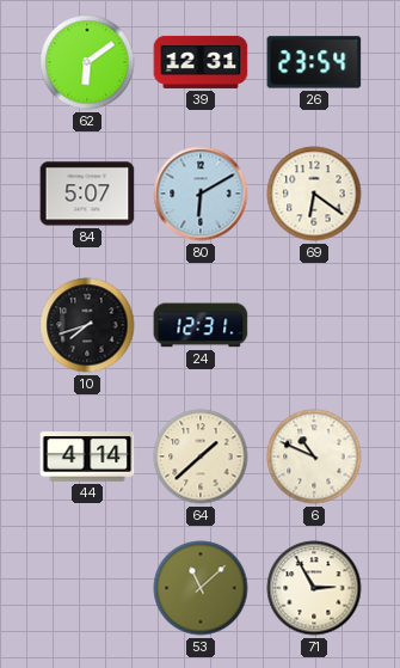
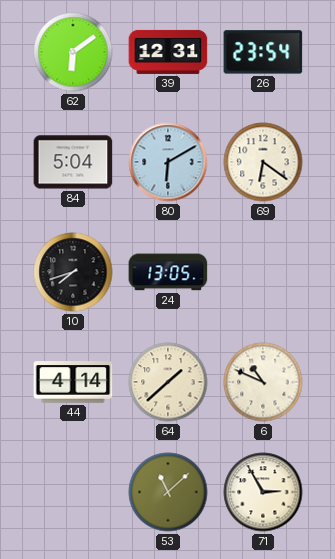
84: 5:07 -> 5:04
24: 12:31 -> 13:05
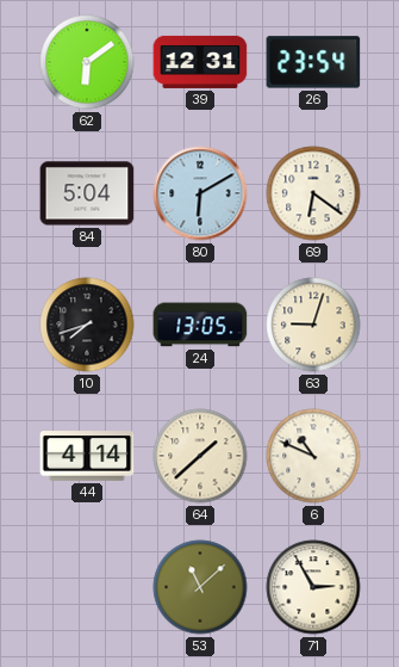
63: none -> 9:03
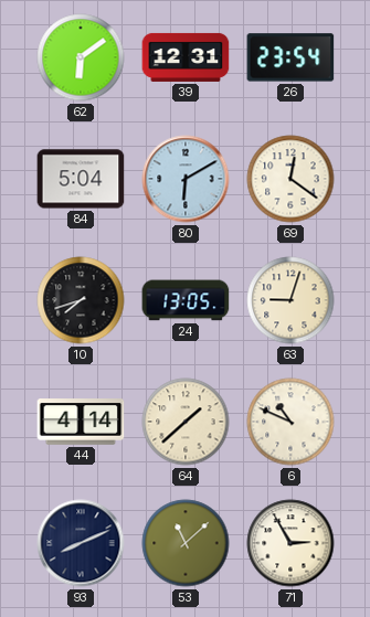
69: 6:21 -> 12:21
93: none -> 8:11
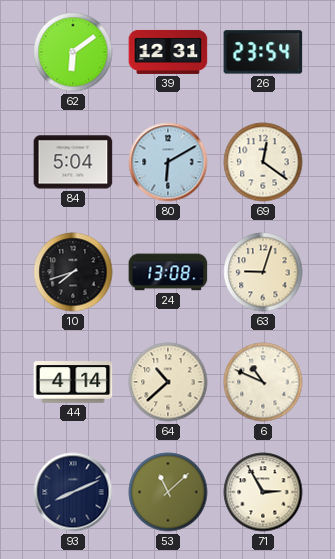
24: 13:05 -> 13:08
64: 1:38 -> 10:38
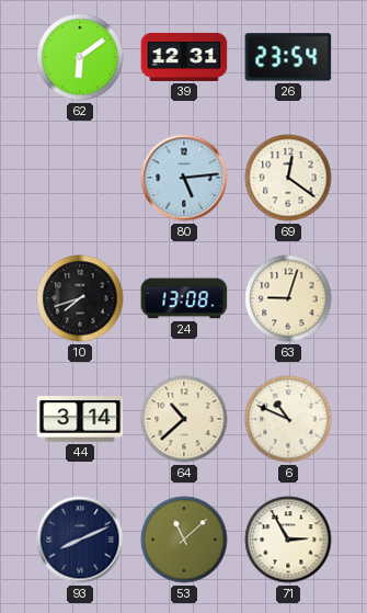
84: 5:04 -> none
80: 6:10 -> 5:14
44: 4:14 -> 3:14
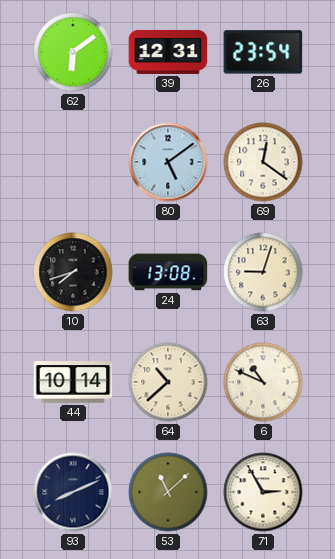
80: 5:14 -> 5:09
44: 3:14 -> 10:14
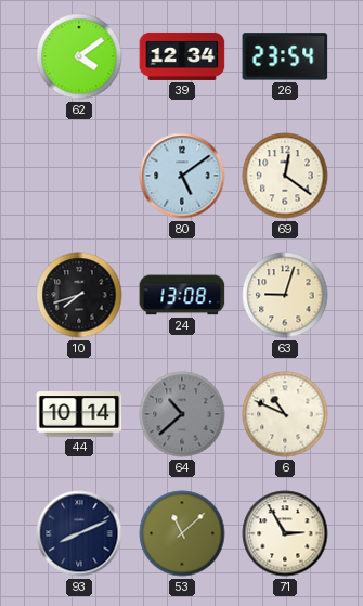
62: 6:09 -> 4:09
39: 12:31 -> 12:34
64 dial: cream -> grey
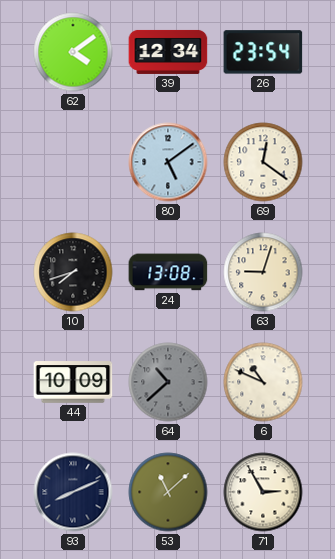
44: 10:14 -> 10:09
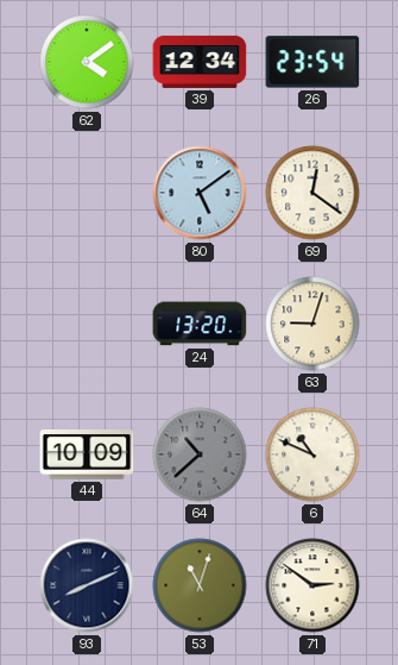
10: 7:42 -> none
24: 13:08 -> 13:20
53: 11:08 -> 11:03
71: 2:55 -> 2:51
